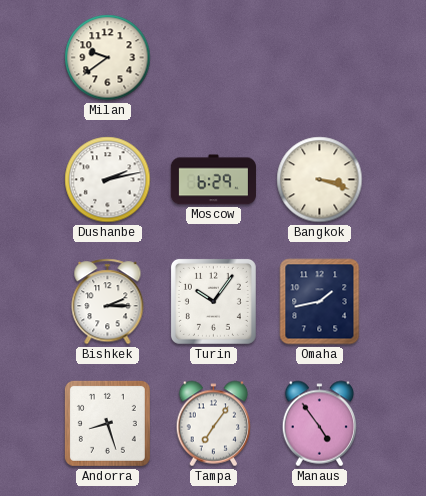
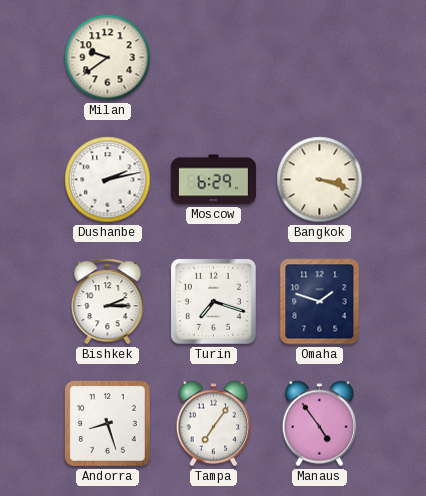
Turin: 10:06 -> 7:18
Omaha: 1:43 -> 1:48
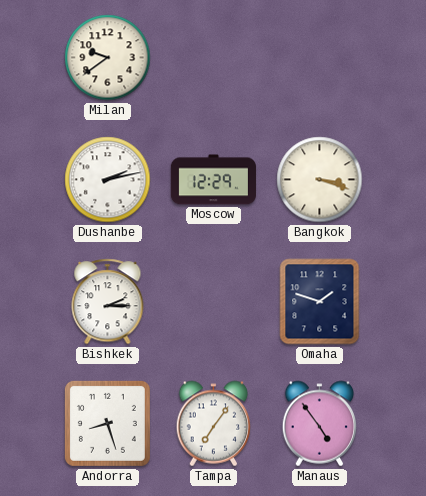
Moscow: 6:29 -> 12:29
Turin: 7:18 -> none
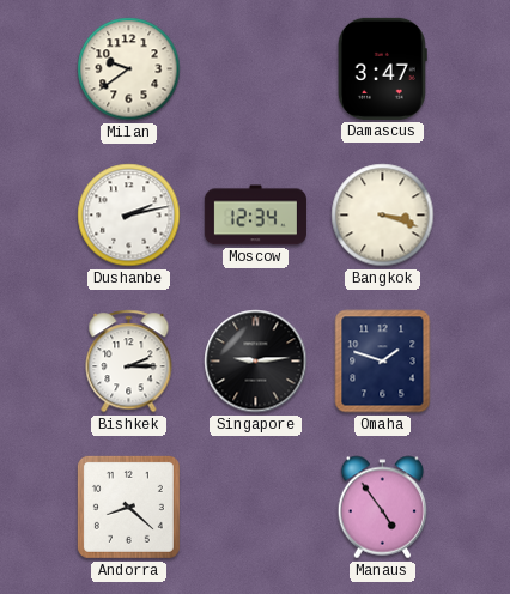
Damascus: none -> 3:47
Moscow: 12:29 -> 12:34
Singapore: none -> 9:14
Andorra: 8:27 -> 8:22
Tampa: 7:06 -> none
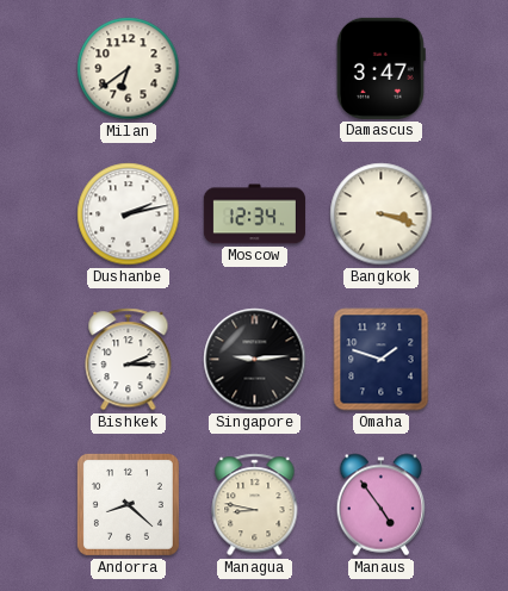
Milan: 9:39 -> 6:39
Managua: none -> 8:47
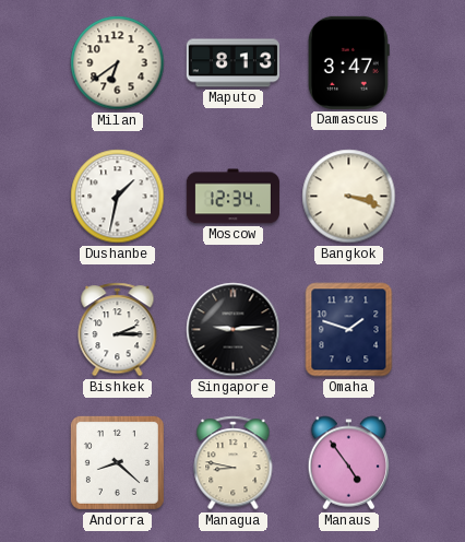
Maputo: none -> 8:13
Dushanbe: 2:13 -> 1:32
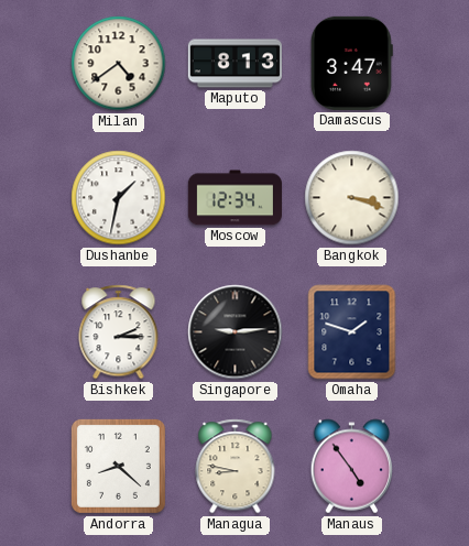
Milan: 6:39 -> 4:39
